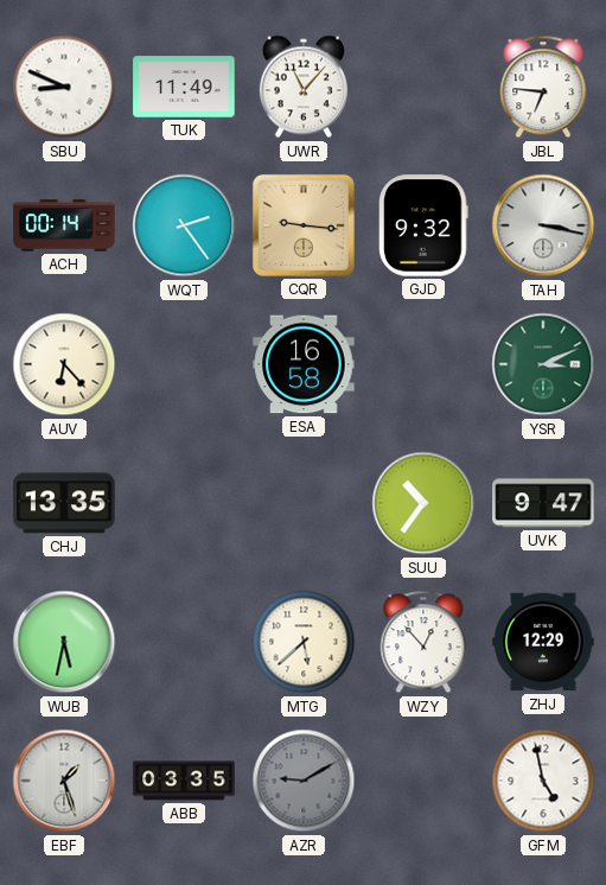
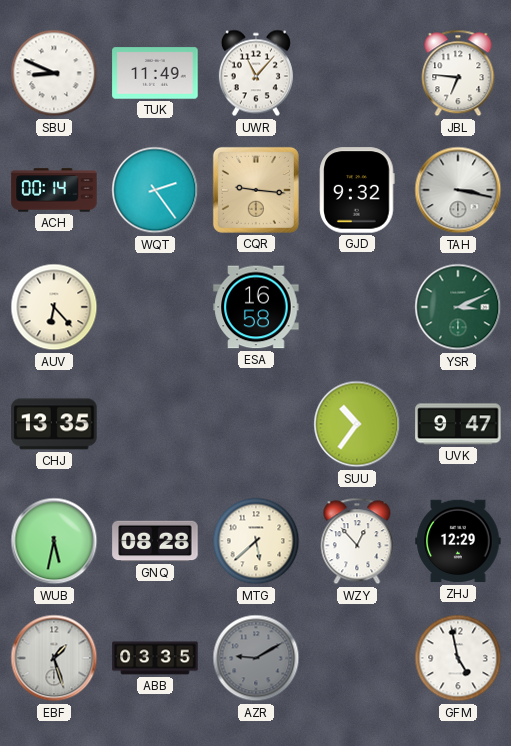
GNQ: none -> 08:28
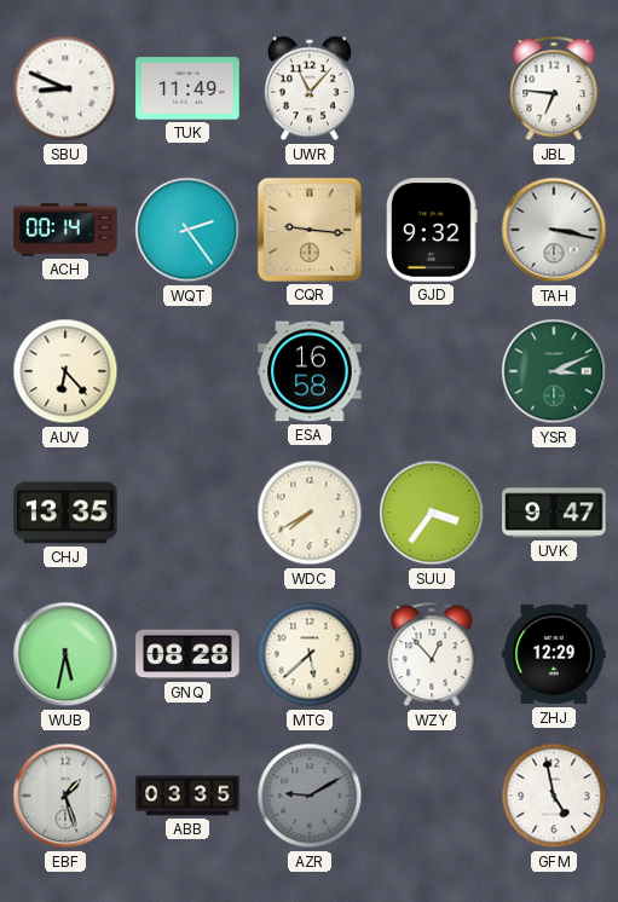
WDC: none -> 7:40
SUU: 10:36 -> 3:36
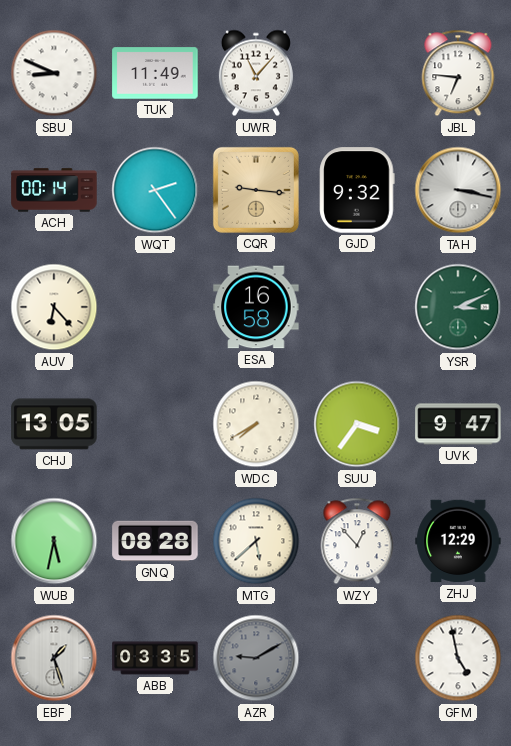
CHJ: 13:35 -> 13:05
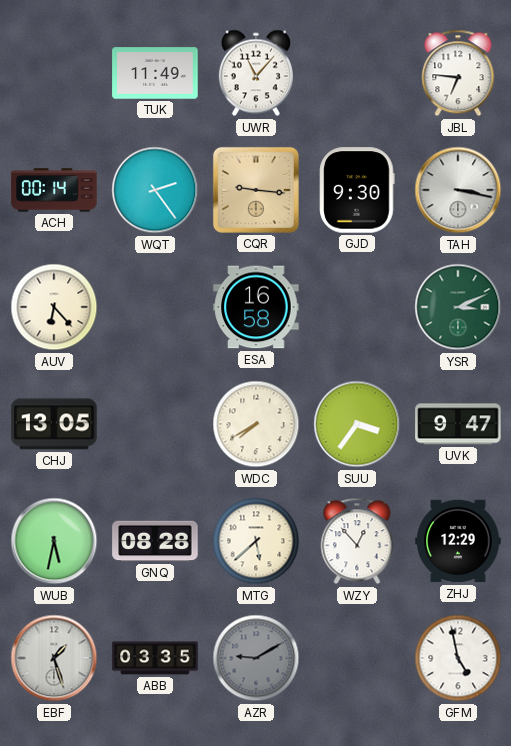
SBU: 8:49 -> none
GJD: 9:32 -> 9:30
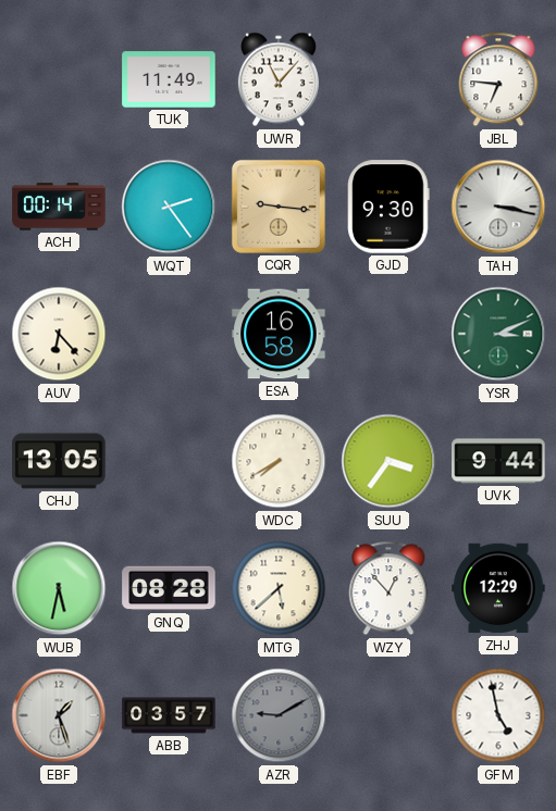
UVK: 9:47 -> 9:44
ABB: 03:35 -> 03:57
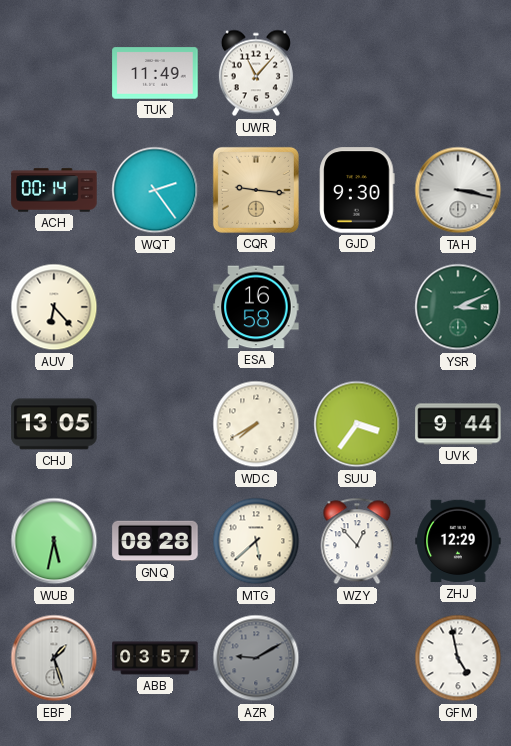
JBL: 6:46 -> none
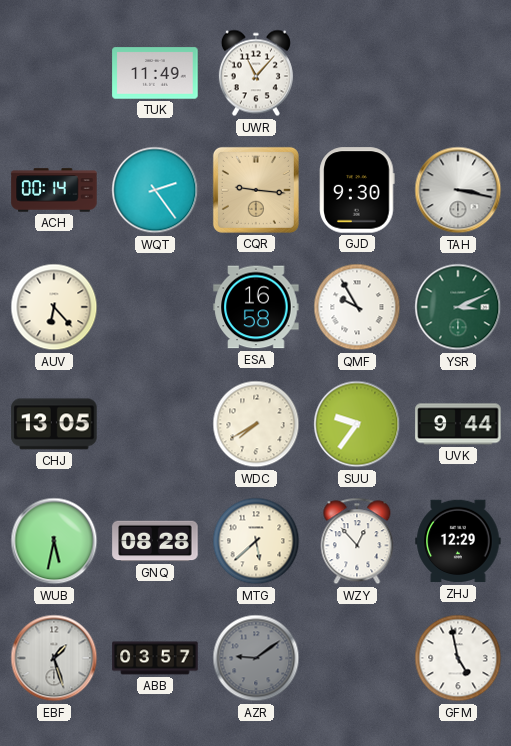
QMF: none -> 9:55
SUU: 3:36 -> 9:36
AZR: 9:10 -> 9:09
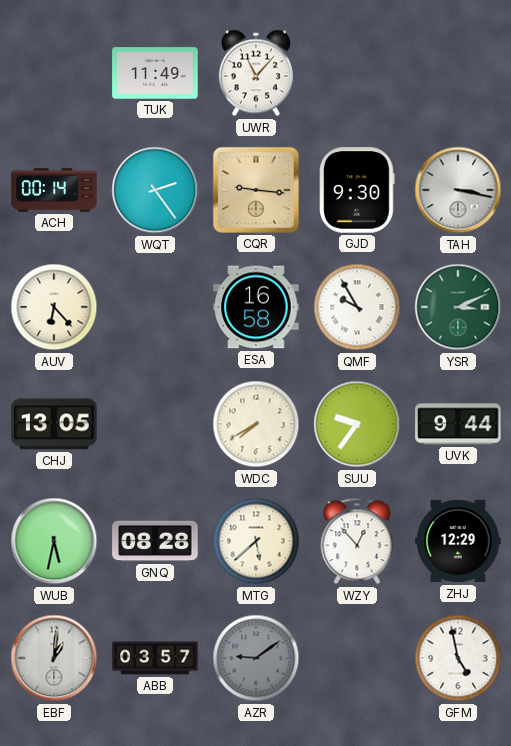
EBF: 1:27 -> 1:01
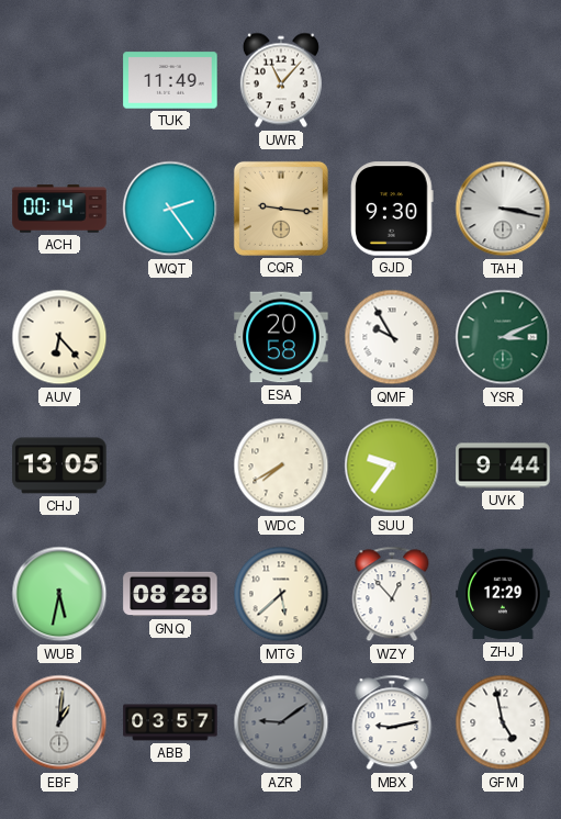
ESA: 16:58 -> 20:58
MBX: none -> 9:13
